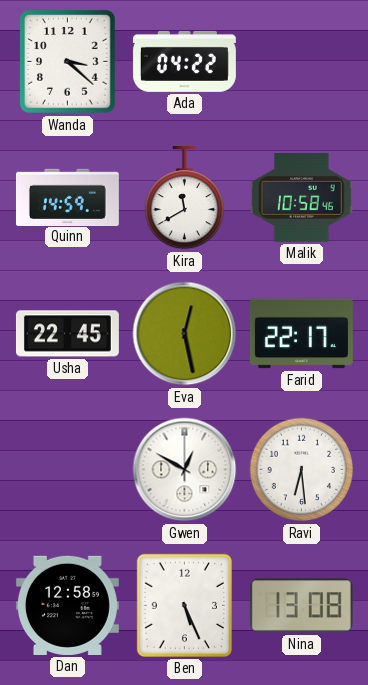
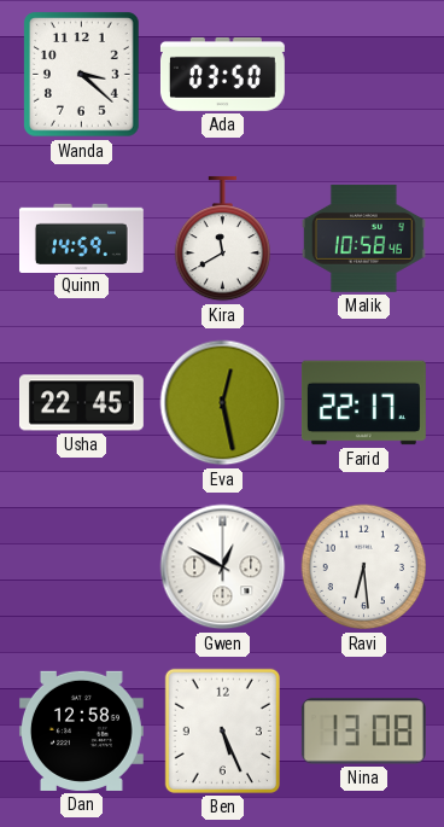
Ada: 04:22 -> 03:50
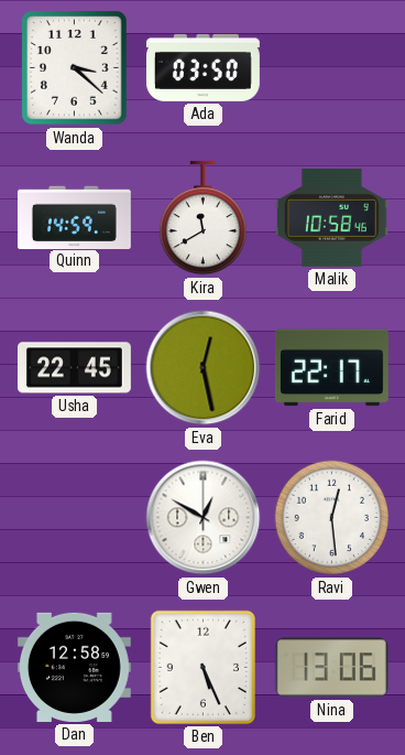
Ravi: 6:29 -> 12:29
Nina: 13:08 -> 13:06
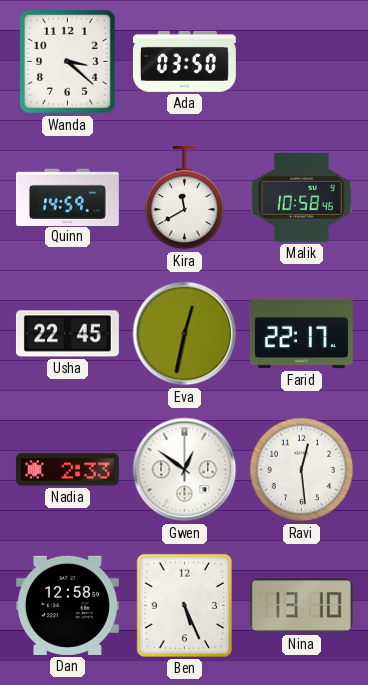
Eva: 12:28 -> 12:32
Nadia: none -> 2:33
Gwen: 12:50 -> 12:51
Nina: 13:06 -> 13:10
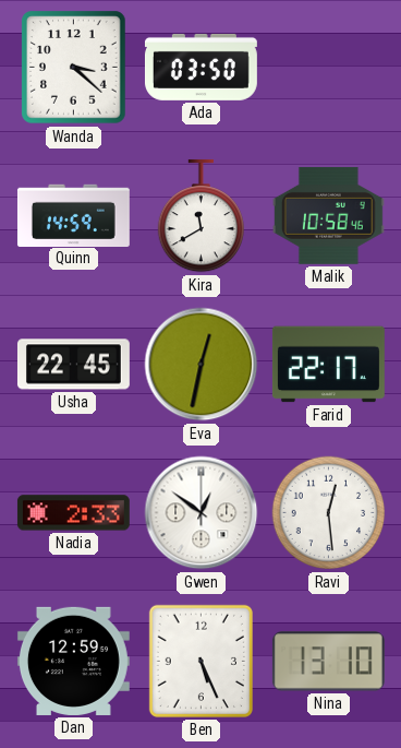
Dan: 12:58 -> 12:59
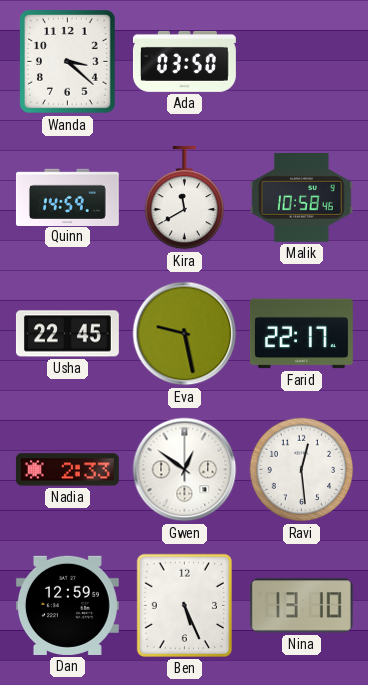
Eva: 12:32 -> 9:28
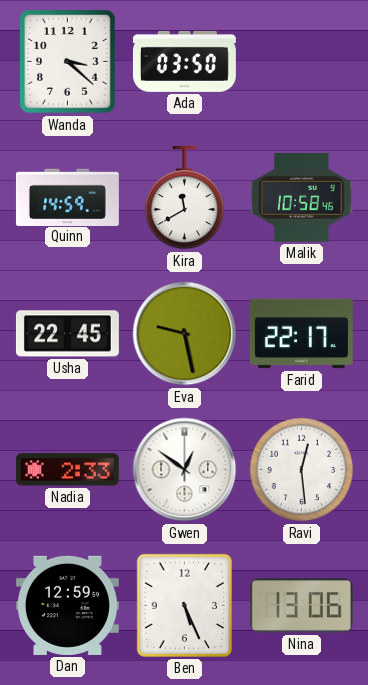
Nina: 13:10 -> 13:06
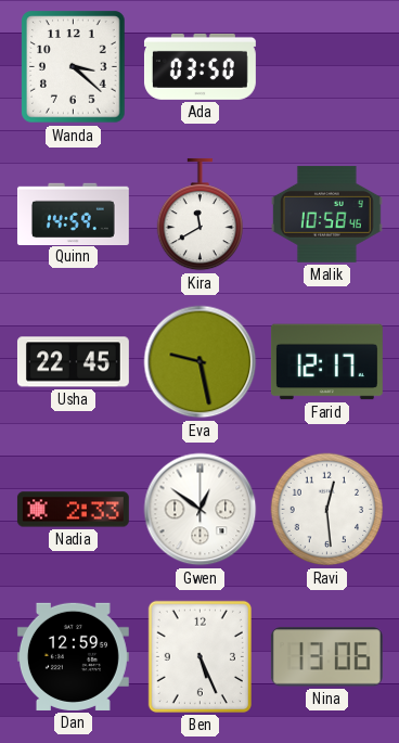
Farid: 22:17 -> 12:17
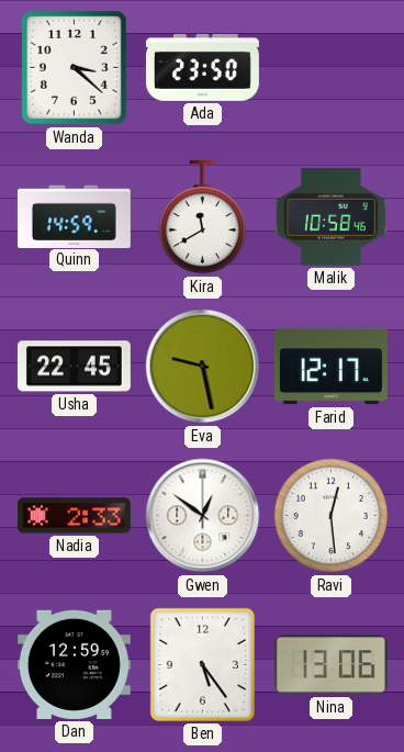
Ada: 03:50 -> 23:50
Ben: 5:26 -> 5:24
